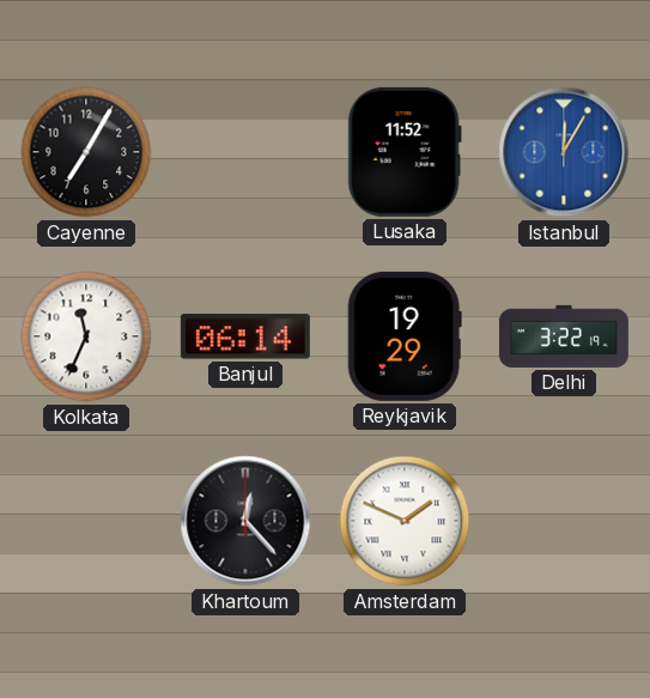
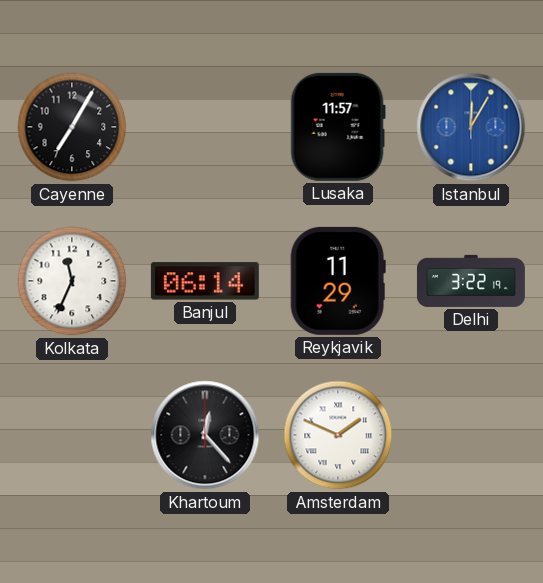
Lusaka: 11:52 -> 11:57
Reykjavik: 19:29 -> 11:29
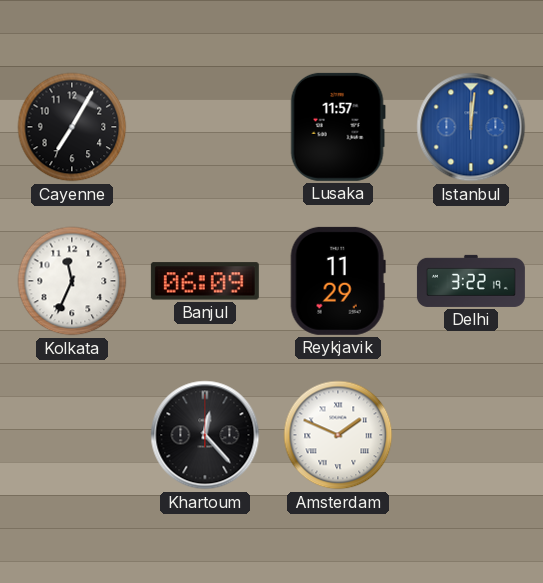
Istanbul: 12:05 -> 12:01
Banjul: 06:14 -> 06:09
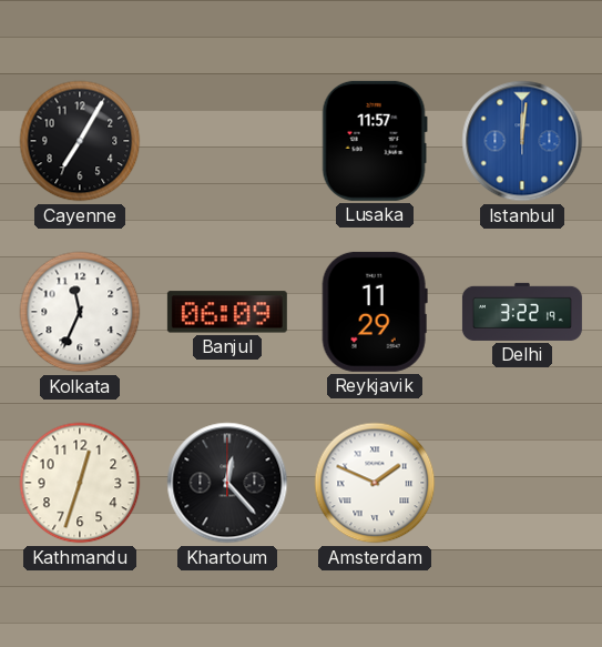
Kathmandu: none -> 12:33
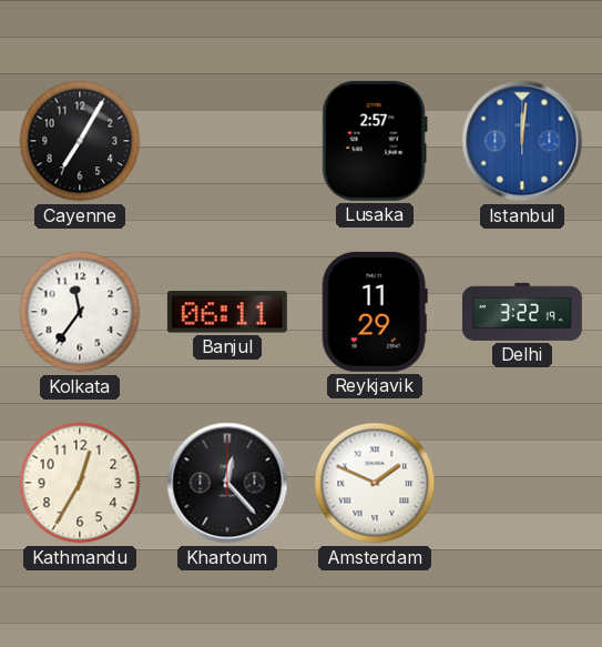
Lusaka: 11:57 -> 2:57
Kolkata: 11:34 -> 11:36
Banjul: 06:09 -> 06:11
Kathmandu: 12:33 -> 12:35
